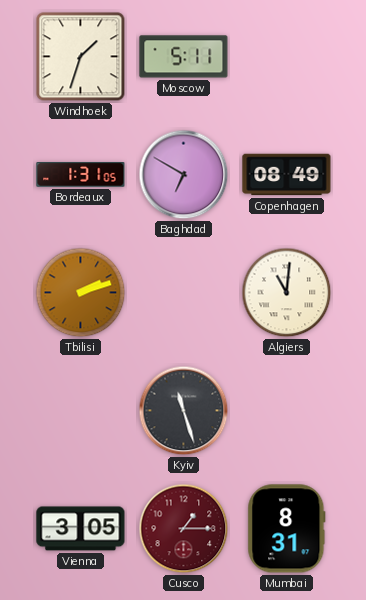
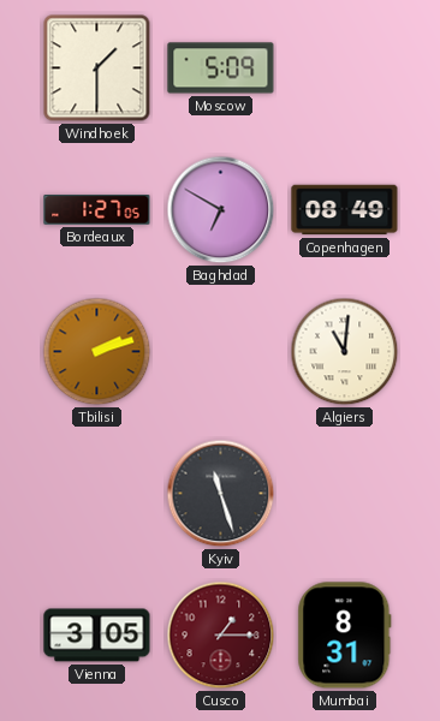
Windhoek: 1:33 -> 1:30
Moscow: 5:11 -> 5:09
Bordeaux: 1:31 -> 1:27
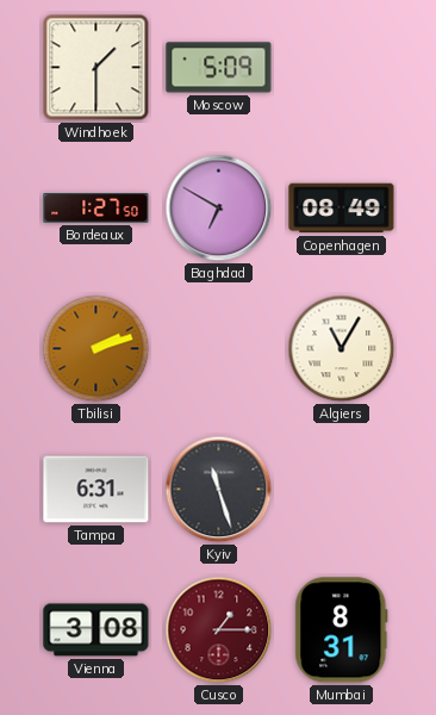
Bordeaux: 1:27:05 -> 1:27:50
Algiers: 11:01 -> 11:05
Tampa: none -> 6:31
Vienna: 3:05 -> 3:08
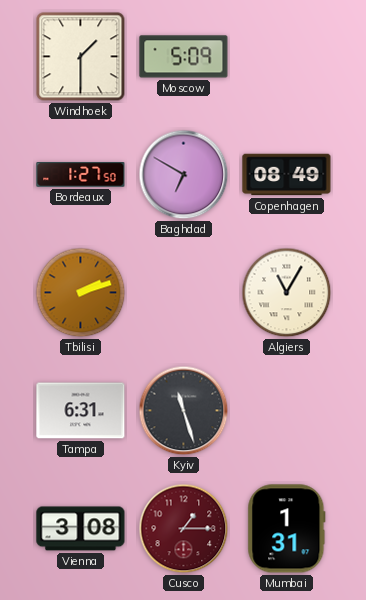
Mumbai: 8:31 -> 1:31
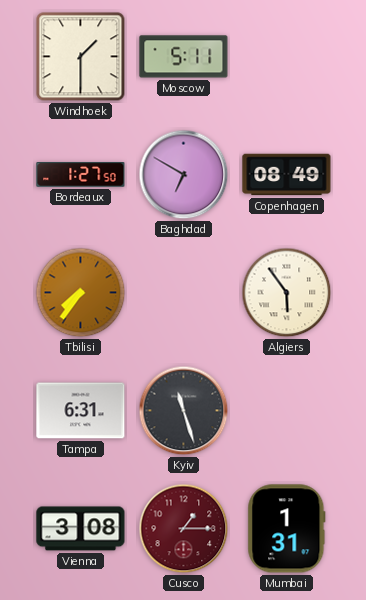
Moscow: 5:09 -> 5:11
Tbilisi: 2:12 -> 7:36
Algiers: 11:05 -> 5:54
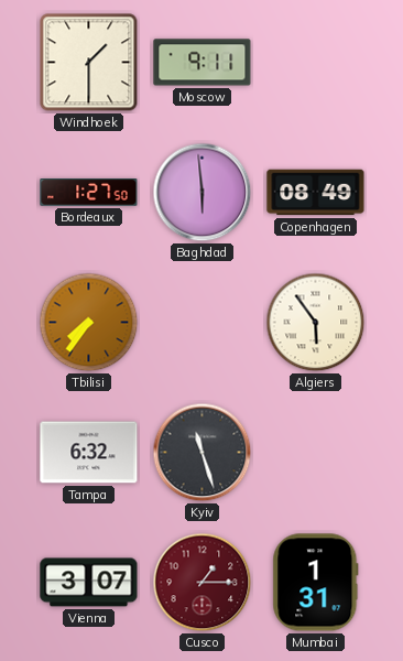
Moscow: 5:11 -> 9:11
Baghdad: 6:50 -> 5:59
Tampa: 6:31 -> 6:32
Vienna: 3:08 -> 3:07
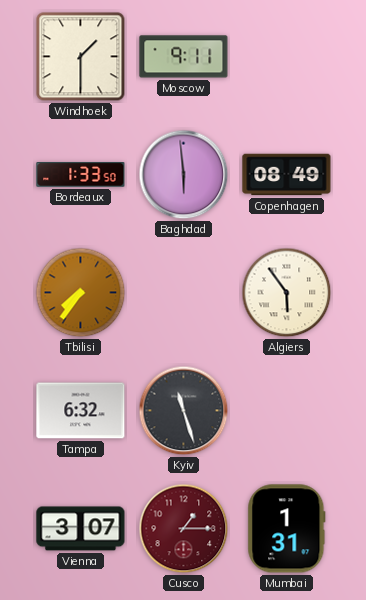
Bordeaux: 1:27 -> 1:33
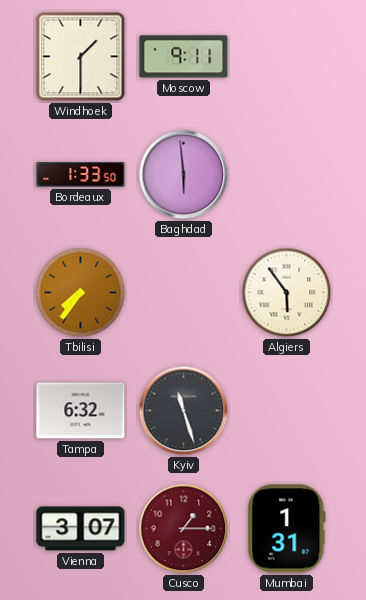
Copenhagen: 08:49 -> none
